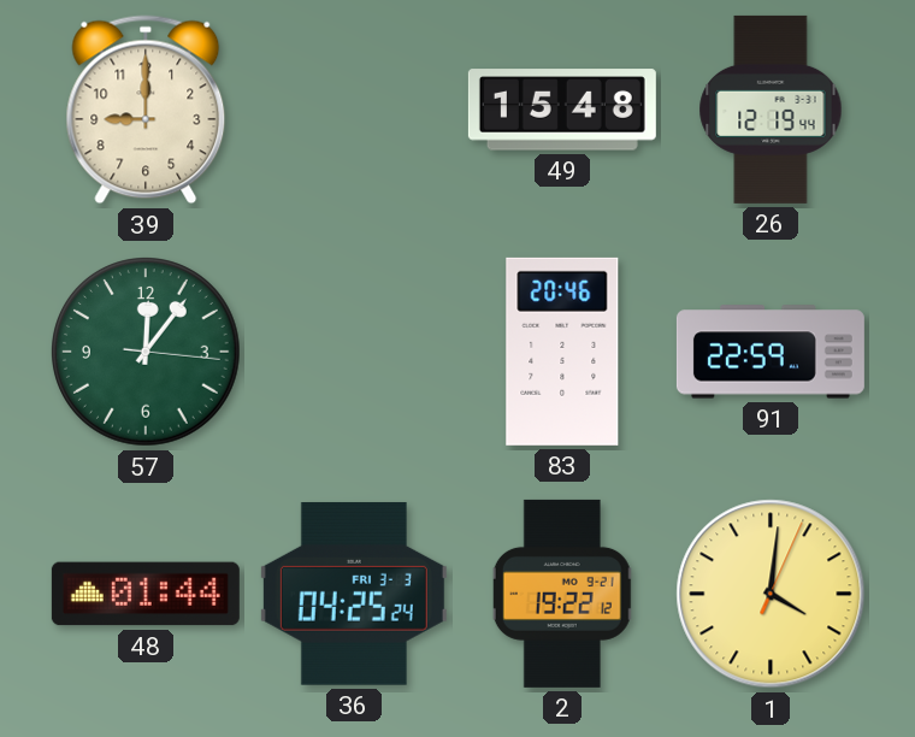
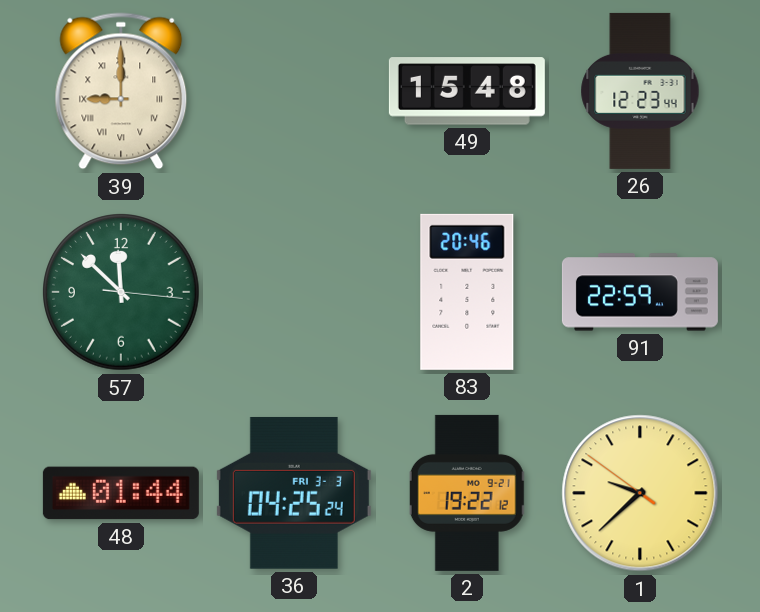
39 numerals: Arabic -> Roman
26: 12:19 -> 12:23
57: 12:06 -> 11:52
1: 4:01 -> 9:37
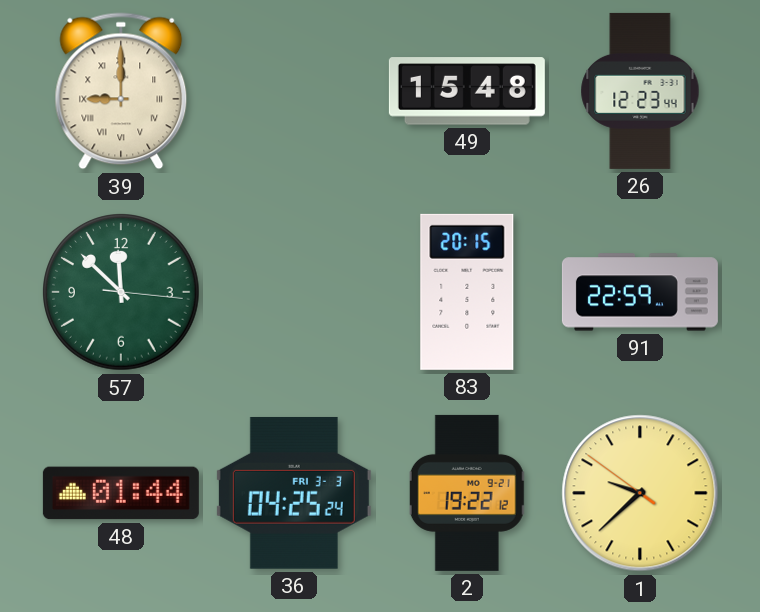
83: 20:46 -> 20:15
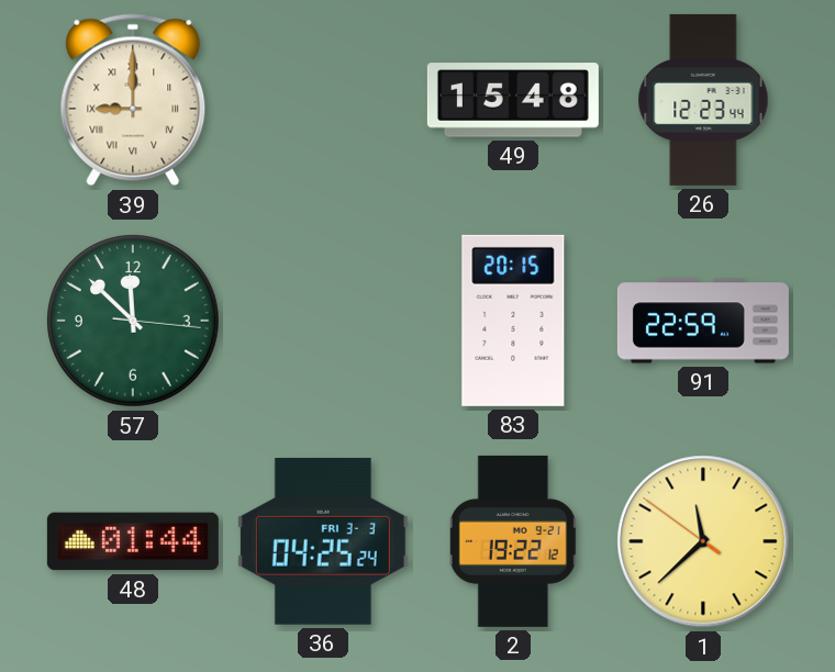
1: 9:37 -> 11:37
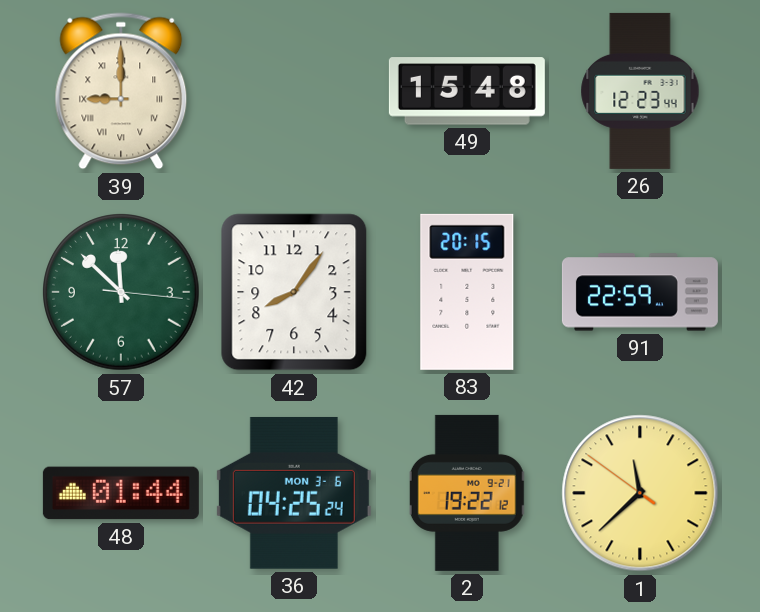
42: none -> 8:06
36 date: FRI 3-3 -> MON 3-6
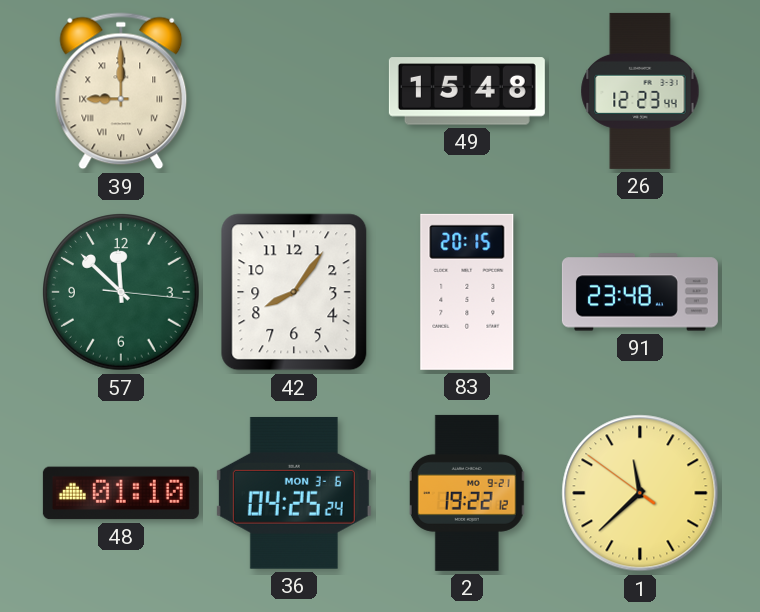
91: 22:59 -> 23:48
48: 01:44 -> 01:10
